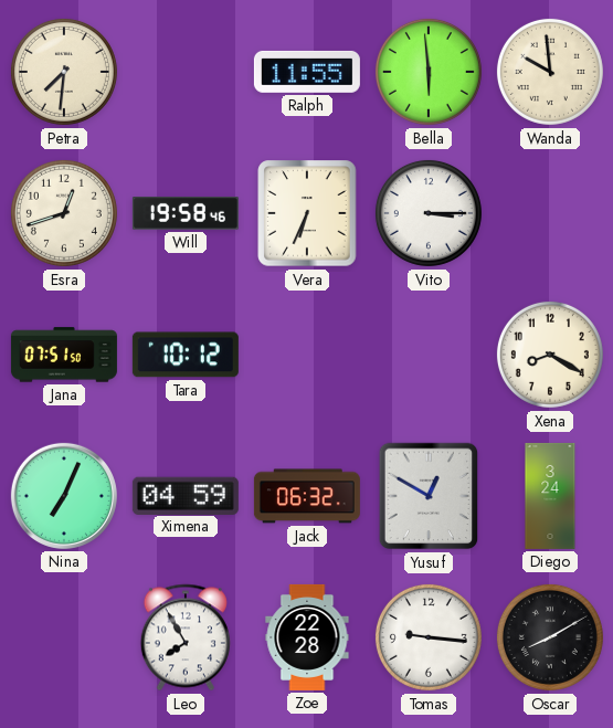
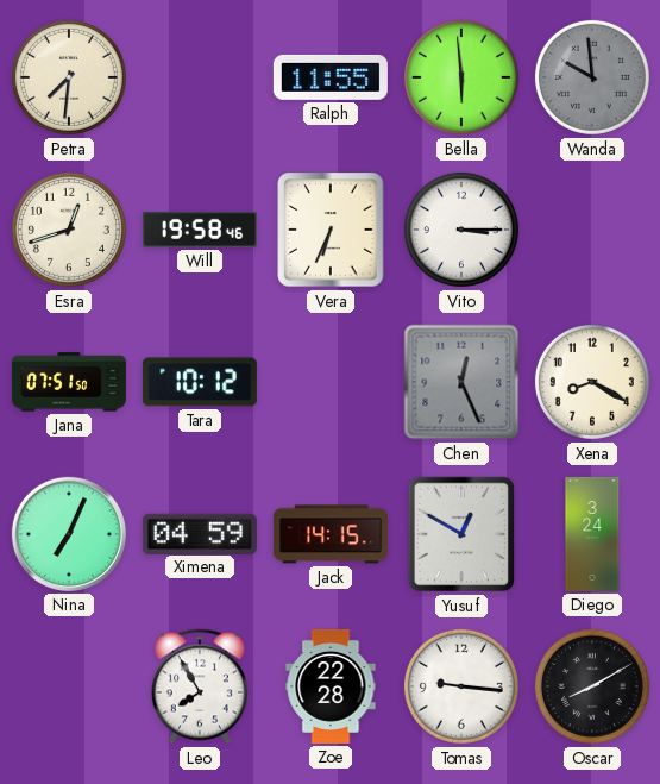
Wanda dial: cream -> grey
Chen: none -> 12:26
Jack: 06:32 -> 14:15
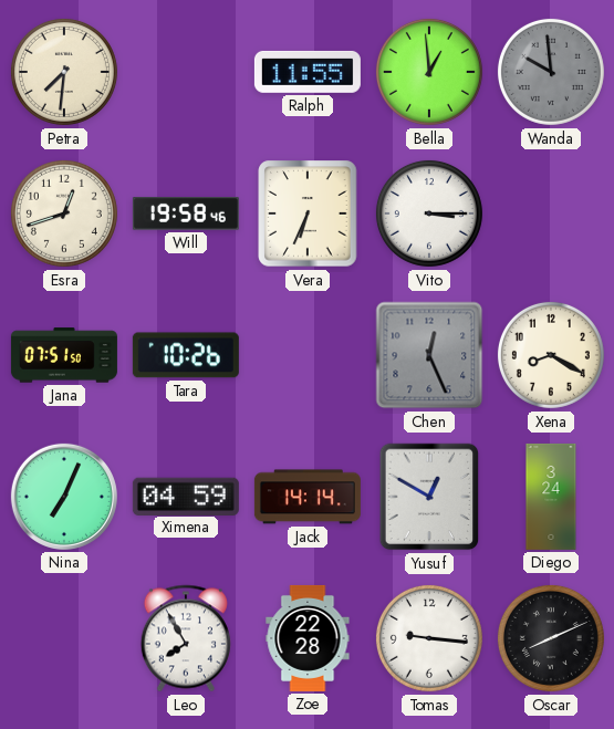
Bella: 5:59 -> 12:59
Tara: 10:12 -> 10:26
Jack: 14:15 -> 14:14
Oscar: 8:10 -> 8:11
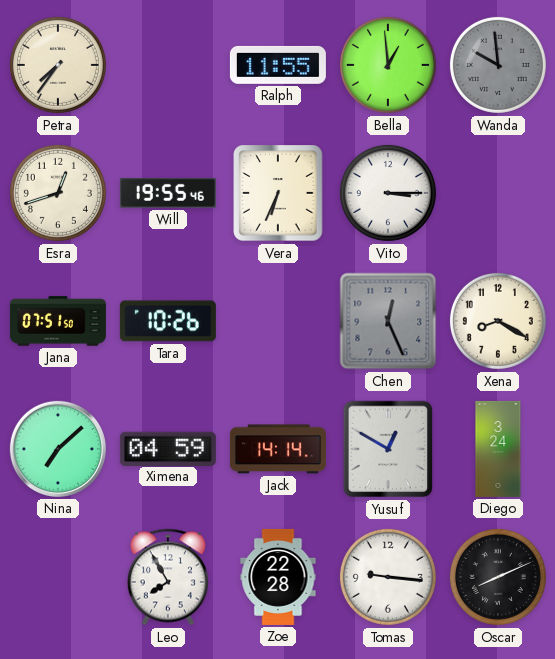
Petra: 7:31 -> 7:36
Will: 19:58 -> 19:55
Nina: 7:04 -> 7:08
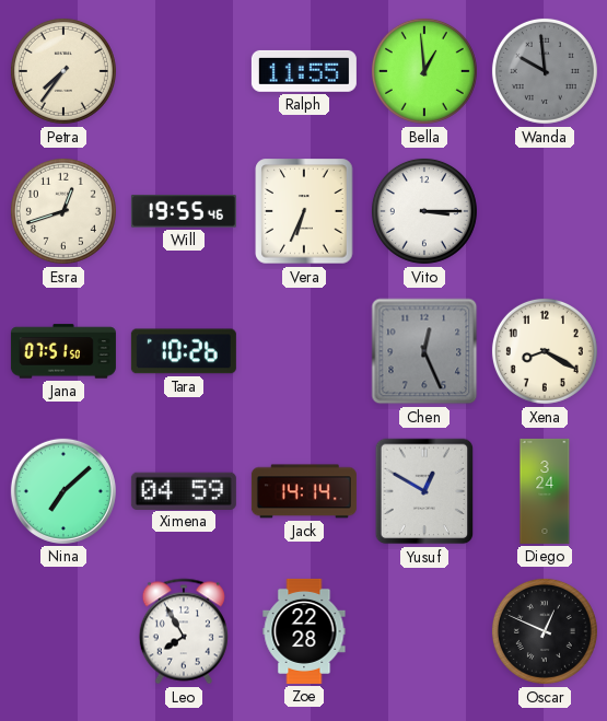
Tomas: 9:16 -> none
Oscar: 8:11 -> 12:49
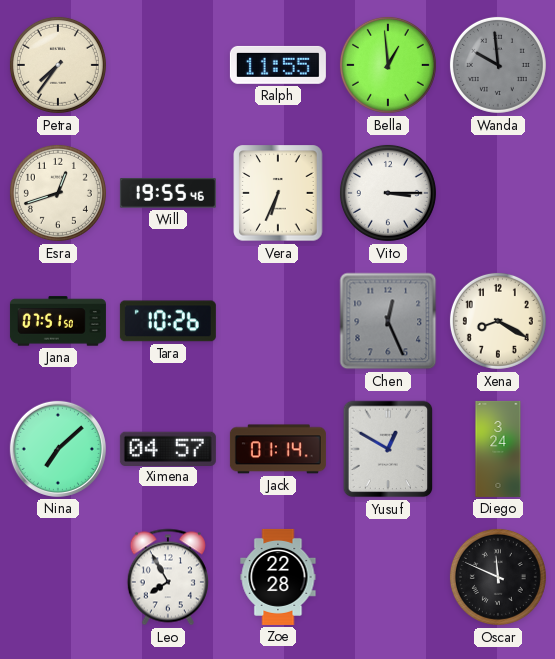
Ximena: 04:59 -> 04:57
Jack: 14:14 -> 01:14
Oscar: 12:49 -> 11:49
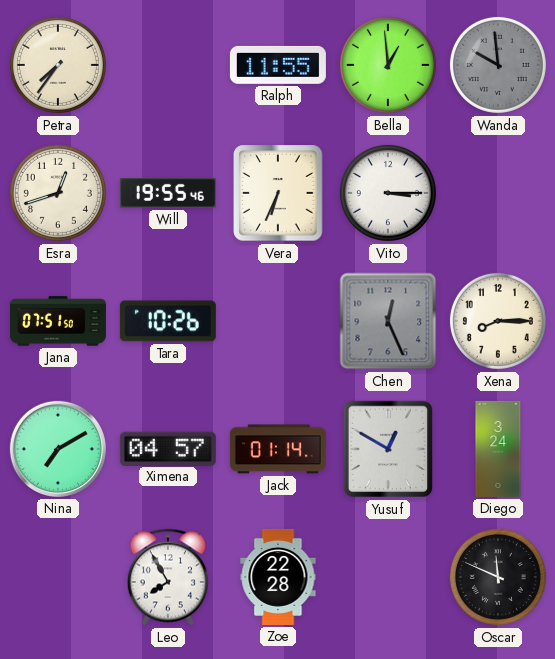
Xena: 8:20 -> 8:15
Nina: 7:08 -> 7:10
